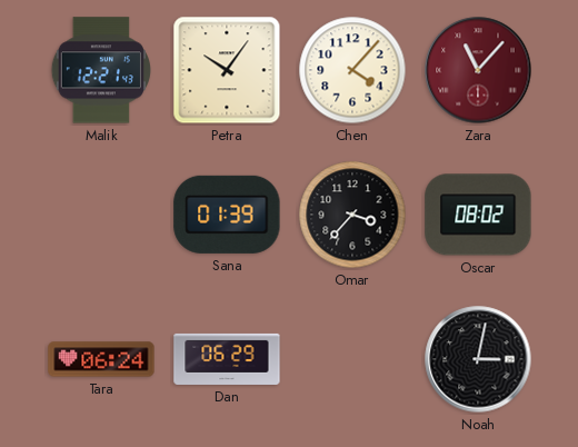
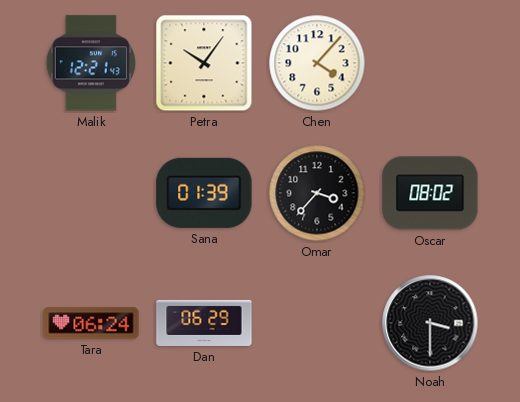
Zara: 11:07 -> none
Noah: 3:02 -> 3:30
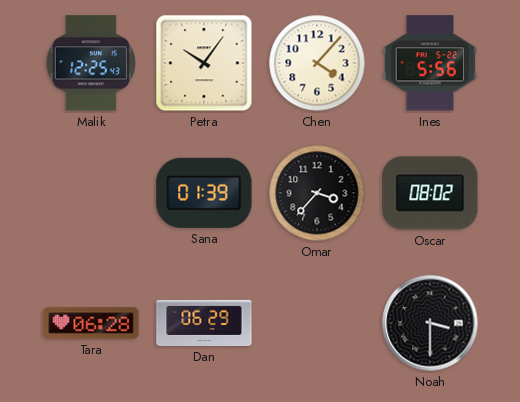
Malik: 12:21 -> 12:25
Ines: none -> 5:56
Tara: 06:24 -> 06:28
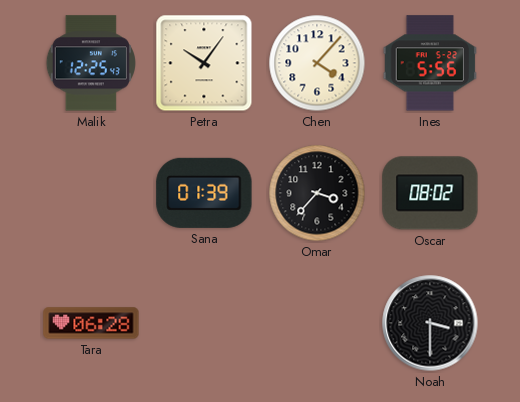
Dan: 06:29 -> none
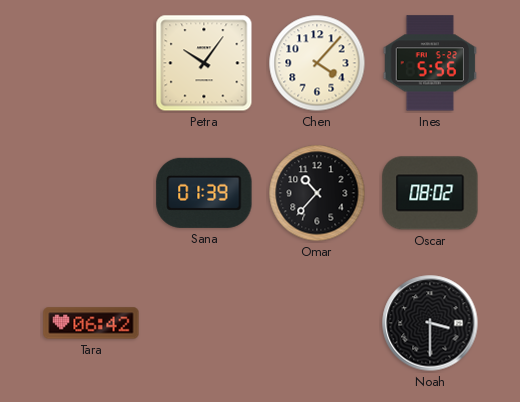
Malik: 12:25 -> none
Omar: 3:37 -> 10:37
Tara: 06:28 -> 06:42
